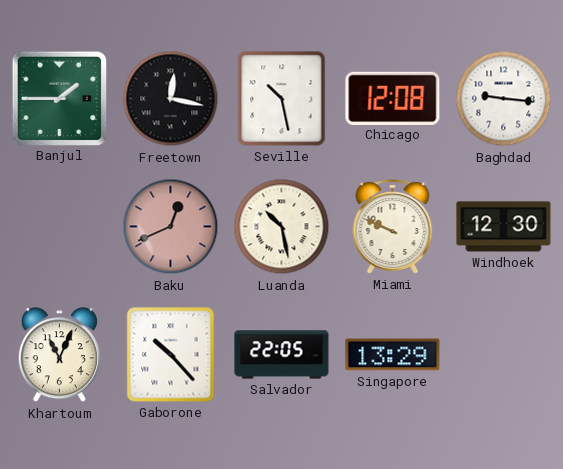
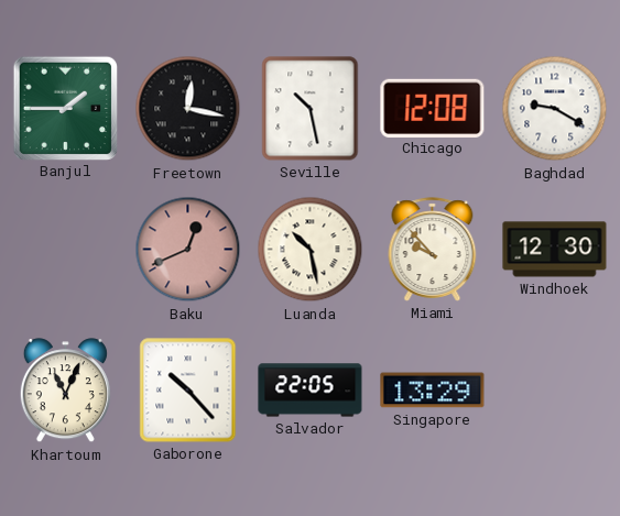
Baghdad: 9:16 -> 9:20
Miami: 9:49 -> 9:53
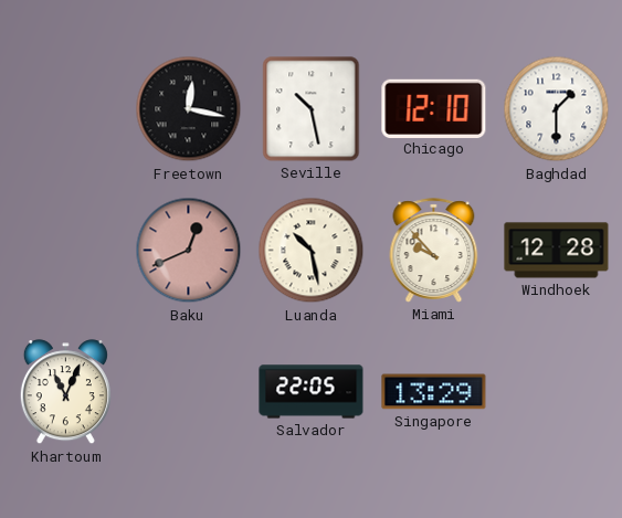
Banjul: 1:45 -> none
Chicago: 12:08 -> 12:10
Baghdad: 9:20 -> 1:30
Windhoek: 12:30 -> 12:28
Gaborone: 10:23 -> none
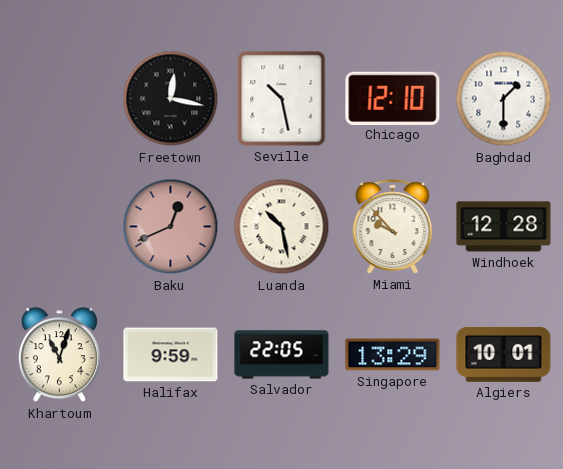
Khartoum: 11:04 -> 11:03
Halifax: none -> 9:59
Algiers: none -> 10:01
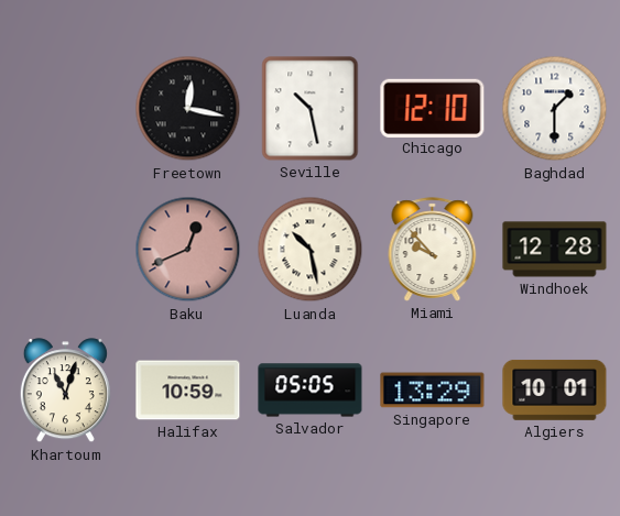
Halifax: 9:59 -> 10:59
Salvador: 22:05 -> 05:05
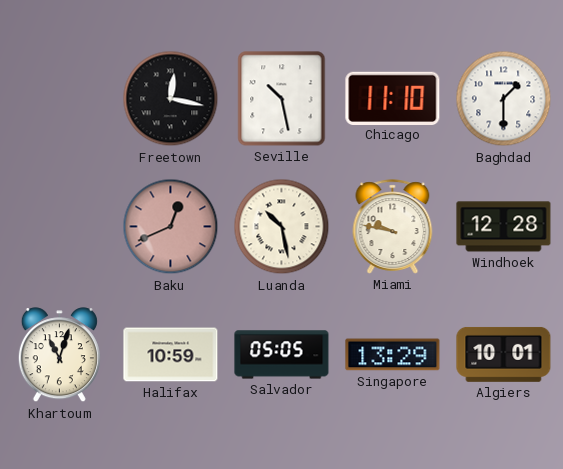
Chicago: 12:10 -> 11:10
Miami: 9:53 -> 9:47
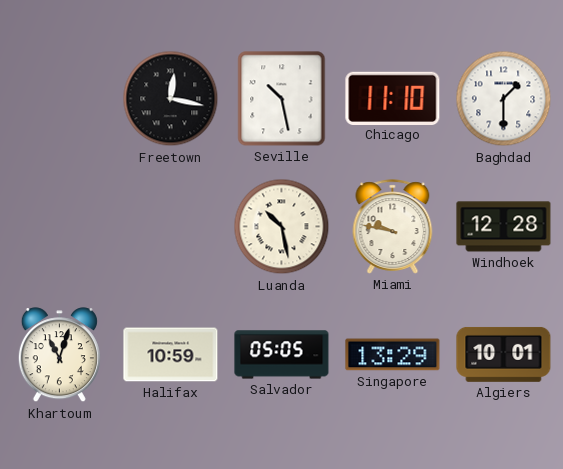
Baku: 12:41 -> none
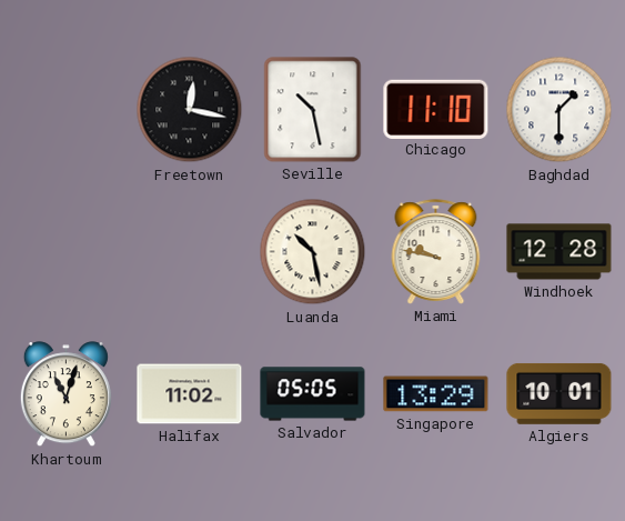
Halifax: 10:59 -> 11:02
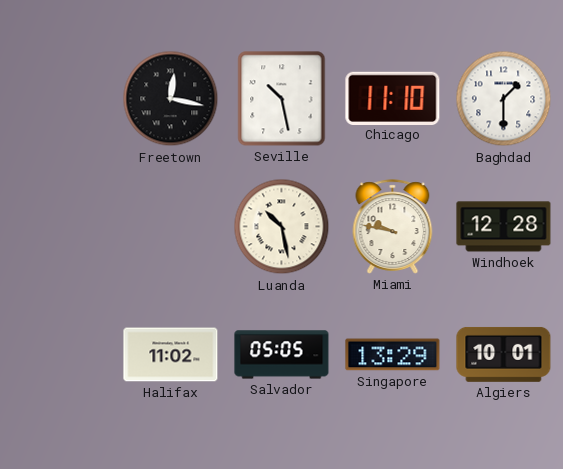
Khartoum: 11:03 -> none
